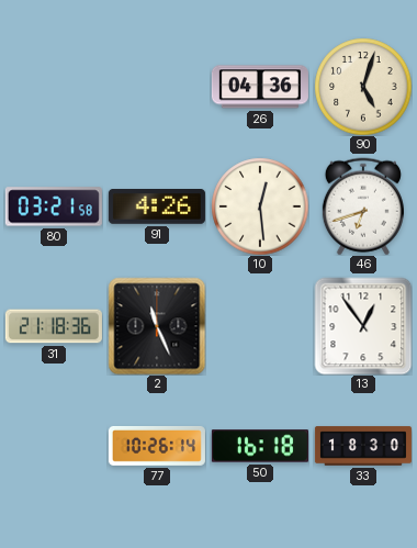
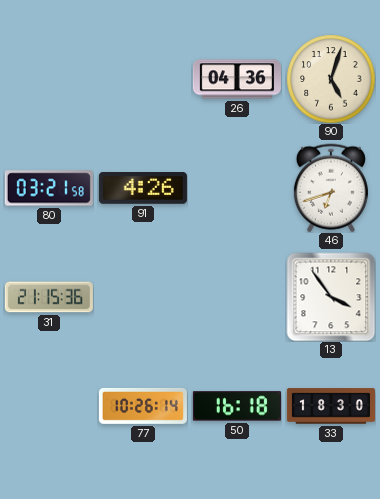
10: 12:29 -> none
31: 21:18 -> 21:15
2: 11:26 -> none
13: 12:54 -> 3:54
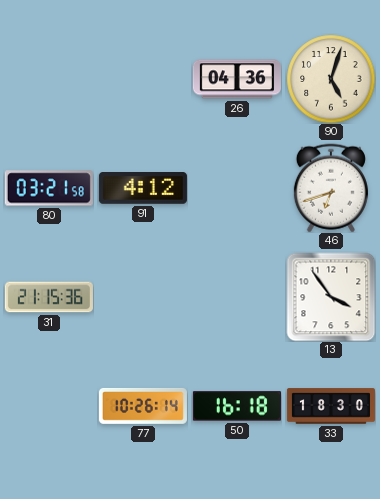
91: 4:26 -> 4:12
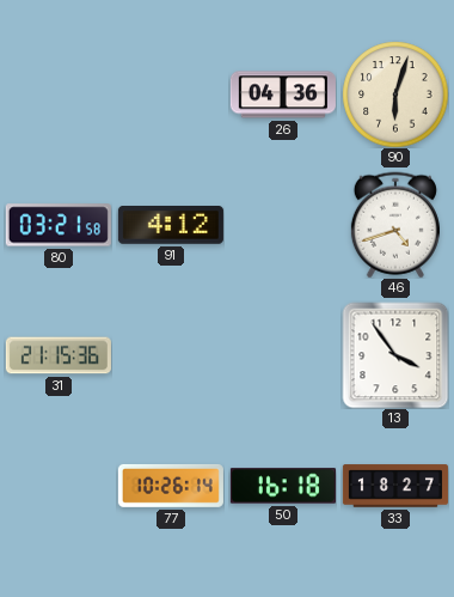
90: 5:03 -> 6:03
46: 6:42 -> 4:42
33: 18:30 -> 18:27
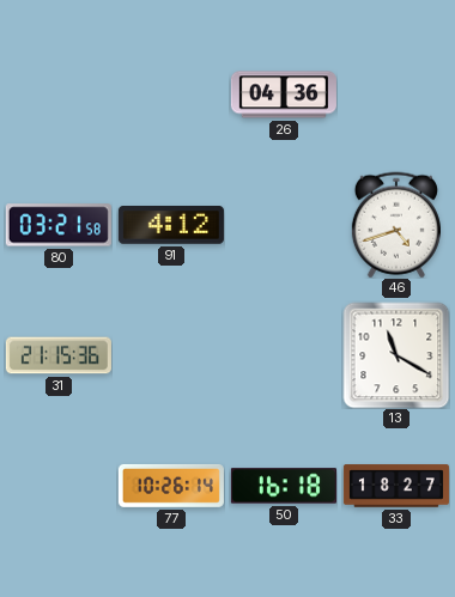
90: 6:03 -> none
13: 3:54 -> 11:20
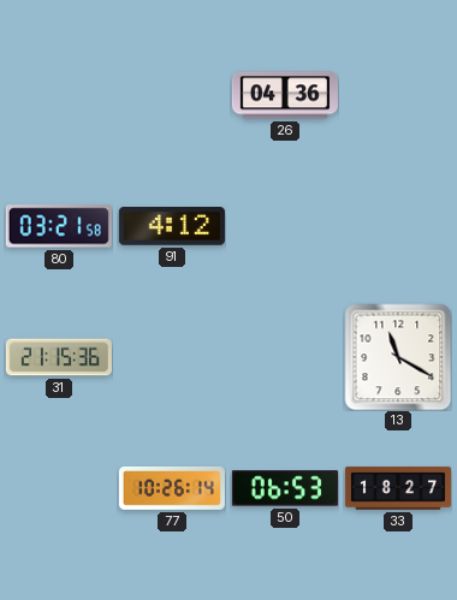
46: 4:42 -> none
50: 16:18 -> 06:53
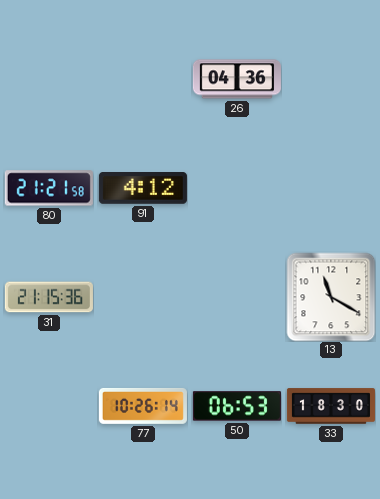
80: 03:21 -> 21:21
33: 18:27 -> 18:30
